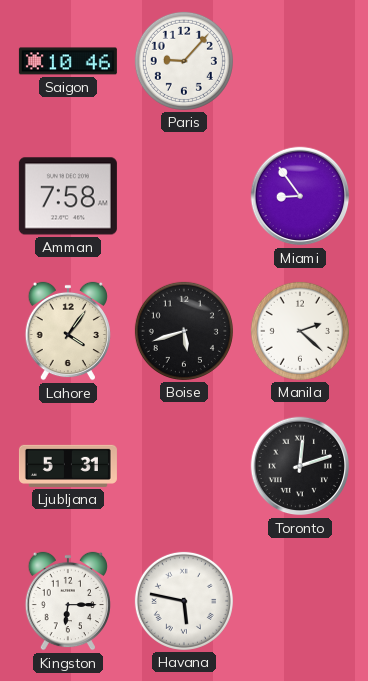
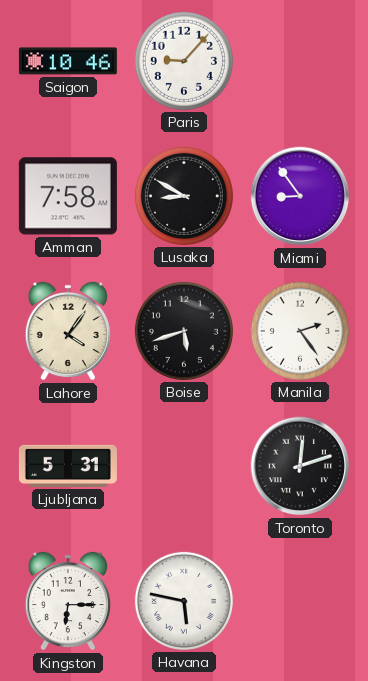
Lusaka: none -> 8:50
Manila: 2:22 -> 2:24
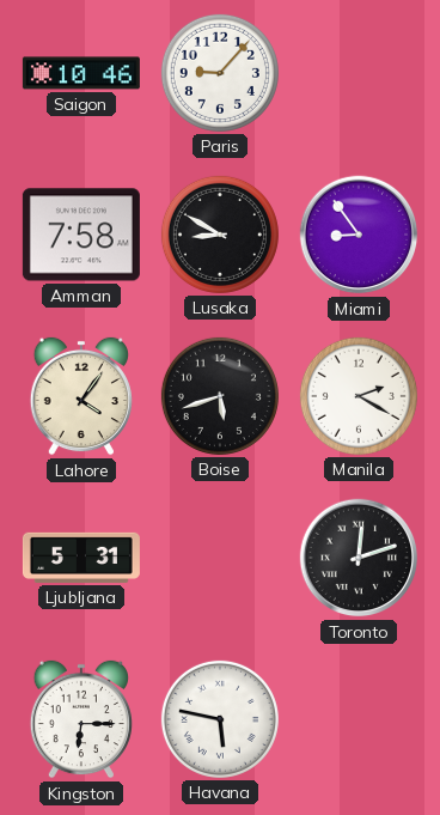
Manila: 2:24 -> 2:20
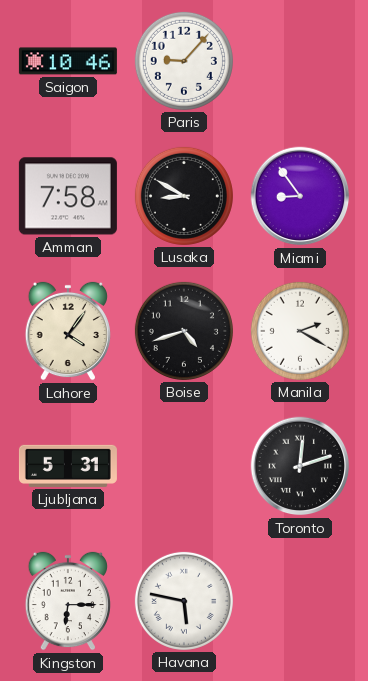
Boise: 5:42 -> 4:42
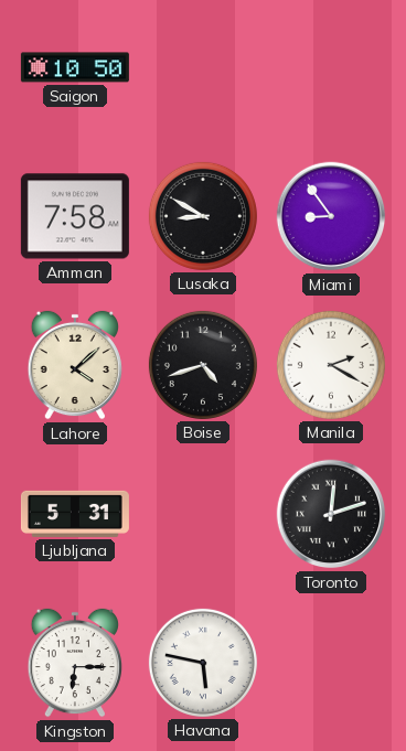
Saigon: 10:46 -> 10:50
Paris: 9:07 -> none
Lahore: 4:06 -> 4:08
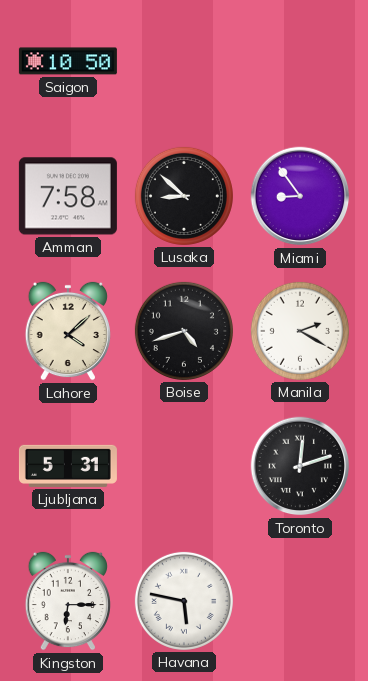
Lusaka: 8:50 -> 8:52
